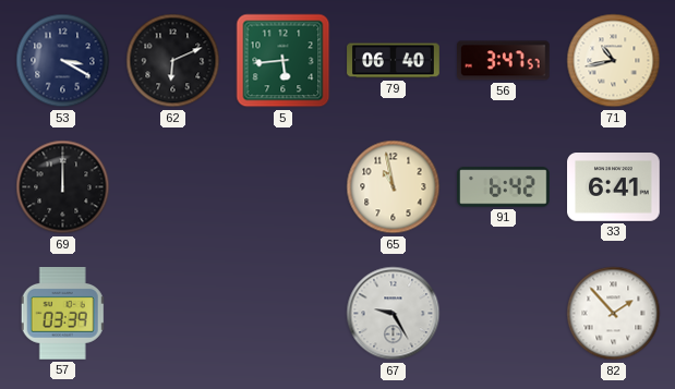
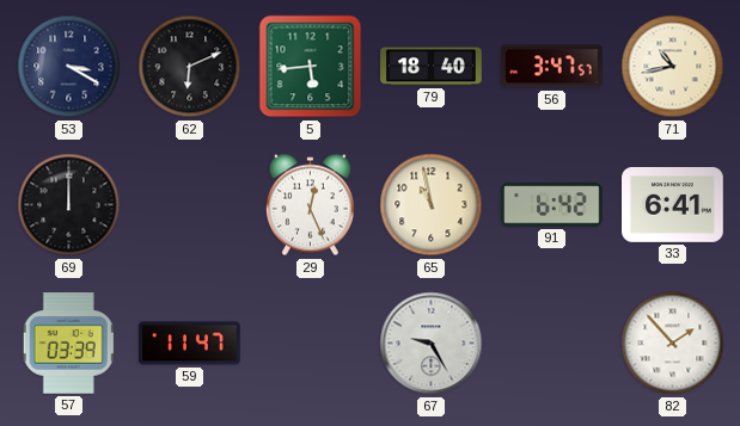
79: 06:40 -> 18:40
29: none -> 12:26
59: none -> 11:47
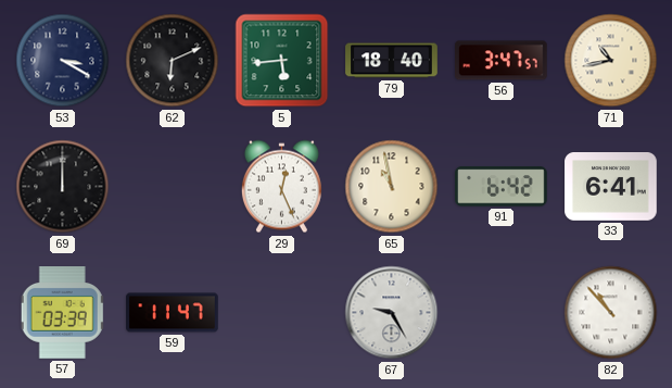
82: 1:53 -> 10:53
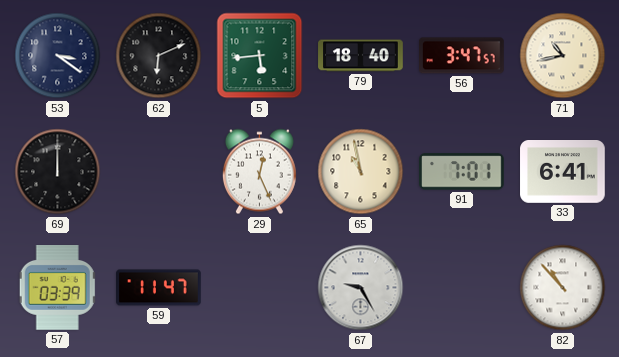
53: 3:20 -> 3:21
91: 6:42 -> 7:01
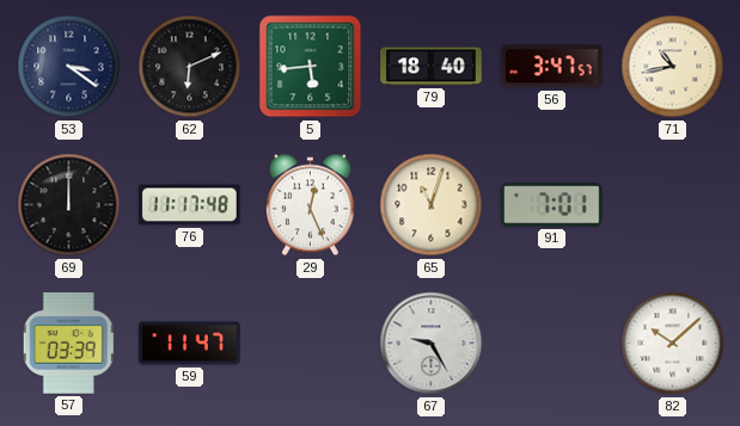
76: none -> 11:17
65: 10:58 -> 11:03
33: 6:41 -> none
82: 10:53 -> 10:08
